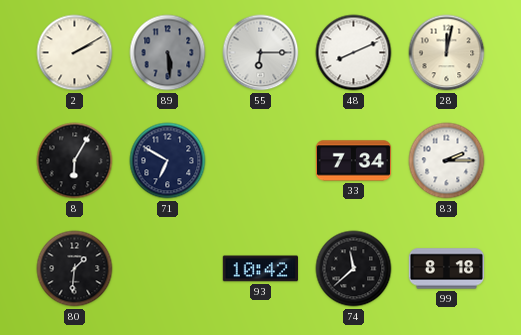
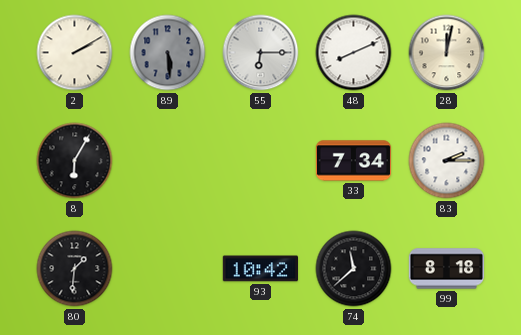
71: 6:50 -> none
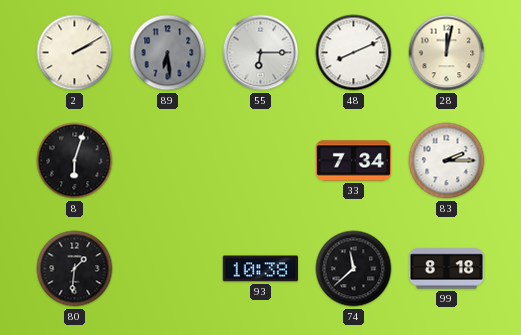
89: 5:29 -> 6:29
8: 6:05 -> 6:03
93: 10:42 -> 10:38
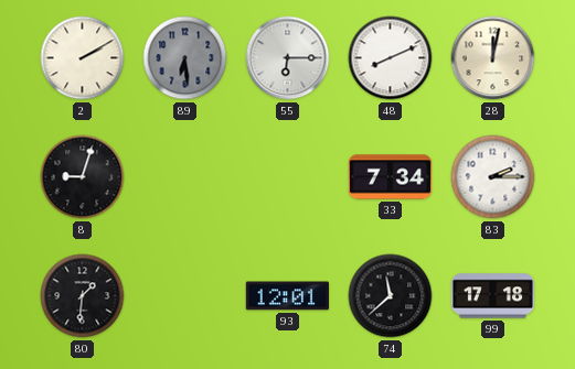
8: 6:03 -> 9:03
93: 10:38 -> 12:01
99: 8:18 -> 17:18
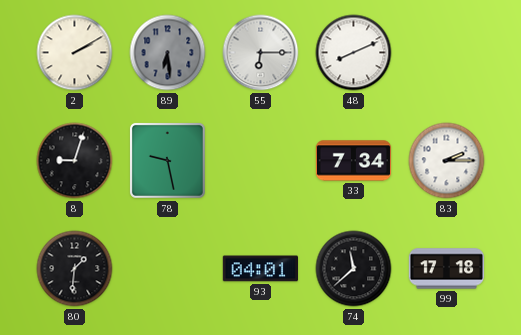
28: 12:02 -> none
78: none -> 9:28
93: 12:01 -> 04:01
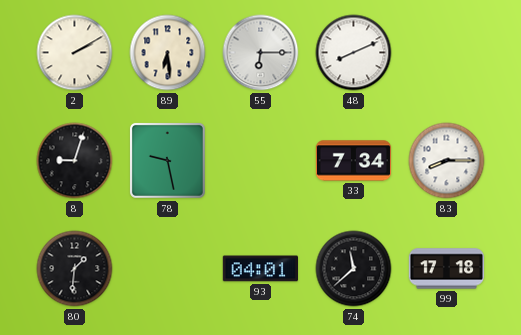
89 dial: grey -> cream
83: 2:15 -> 8:15
